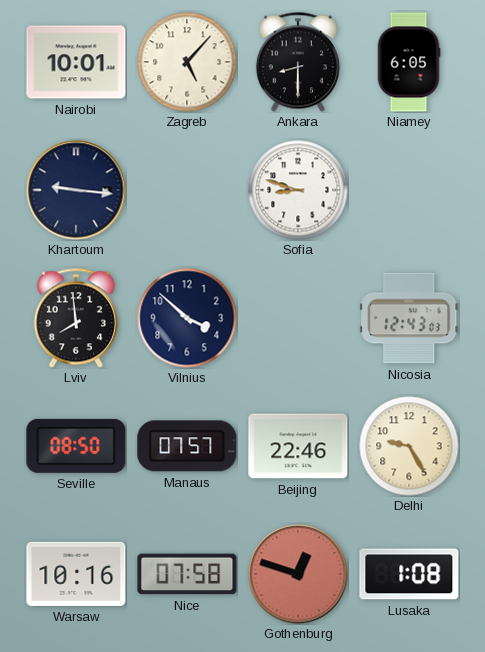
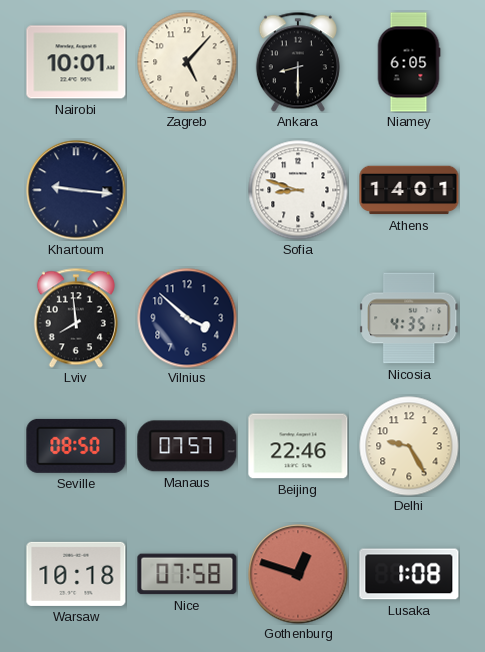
Athens: none -> 14:01
Nicosia: 12:43 -> 4:35
Warsaw: 10:16 -> 10:18
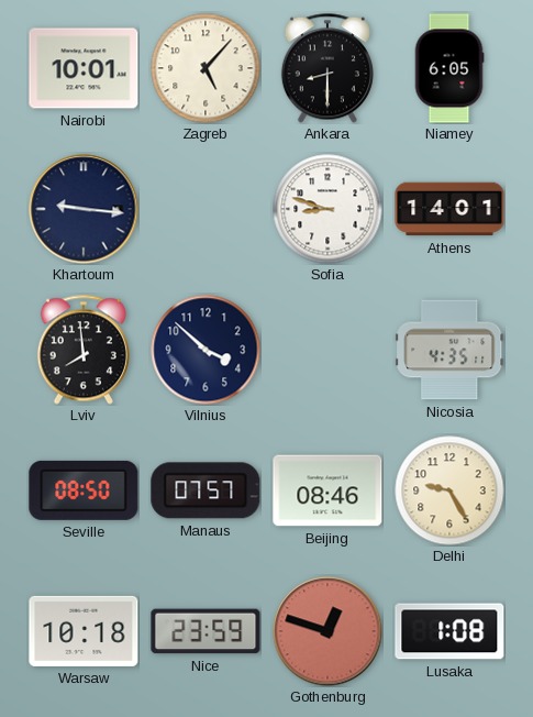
Beijing: 22:46 -> 08:46
Nice: 07:58 -> 23:59
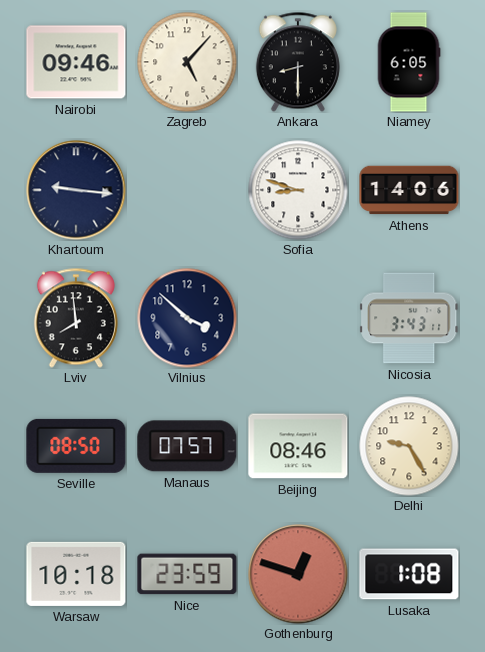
Nairobi: 10:01 -> 09:46
Athens: 14:01 -> 14:06
Nicosia: 4:35 -> 3:43
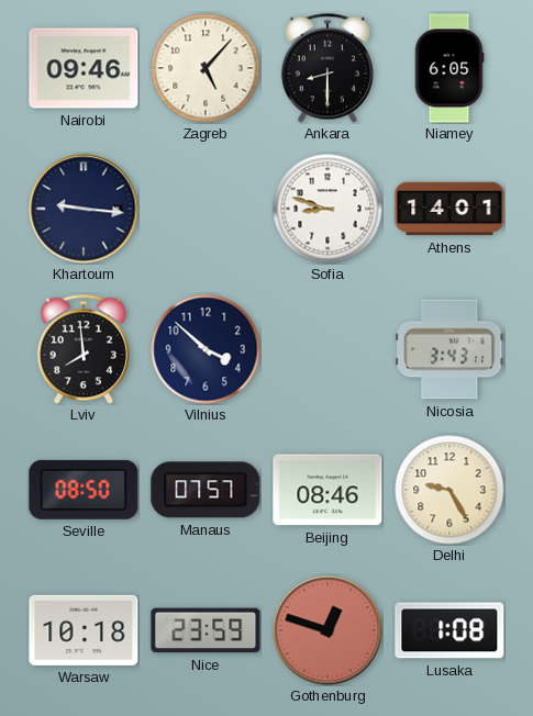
Athens: 14:06 -> 14:01
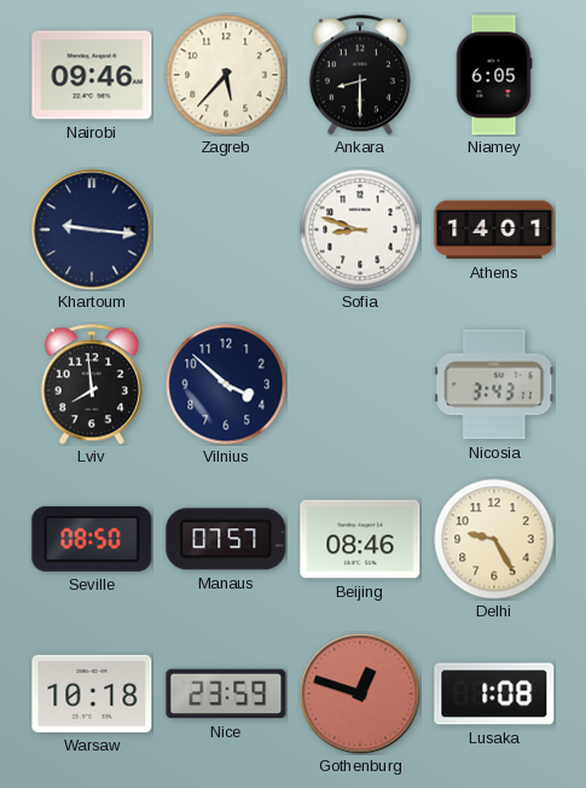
Zagreb: 5:07 -> 5:37
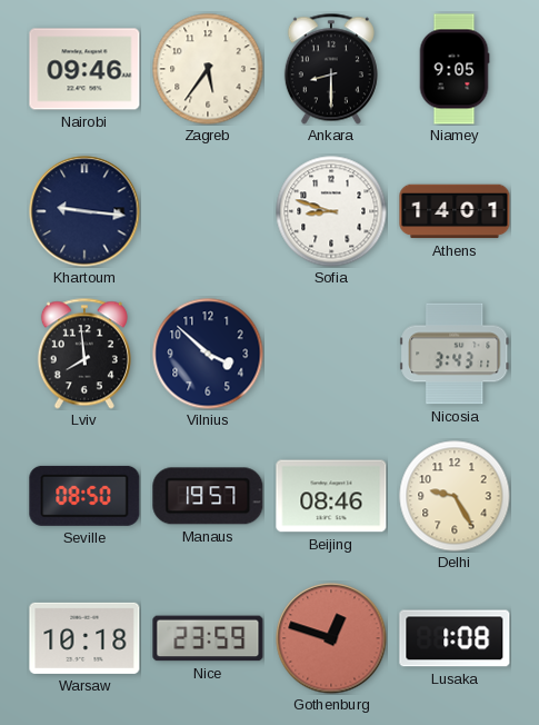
Zagreb: 5:37 -> 5:36
Niamey: 6:05 -> 9:05
Manaus: 07:57 -> 19:57
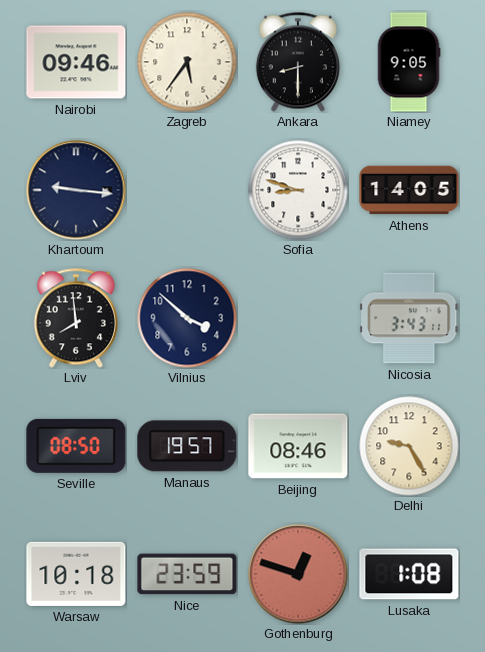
Athens: 14:01 -> 14:05
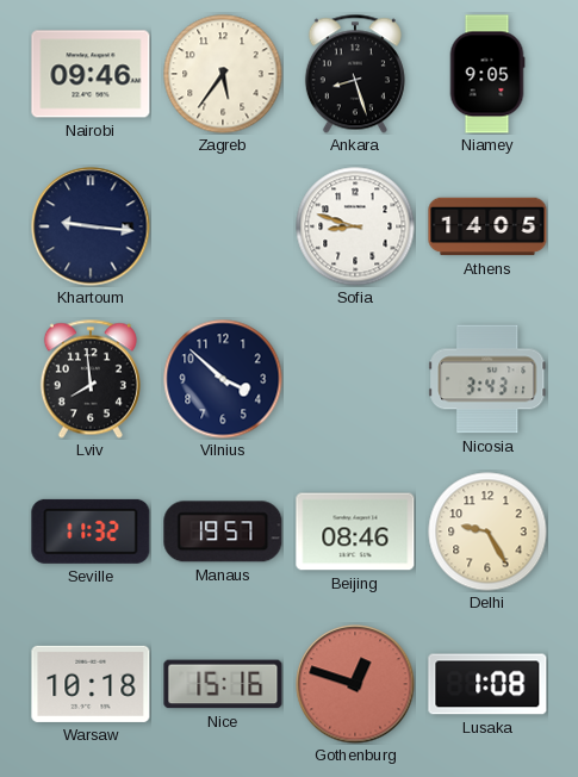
Ankara: 8:30 -> 8:27
Seville: 08:50 -> 11:32
Nice: 23:59 -> 15:16
